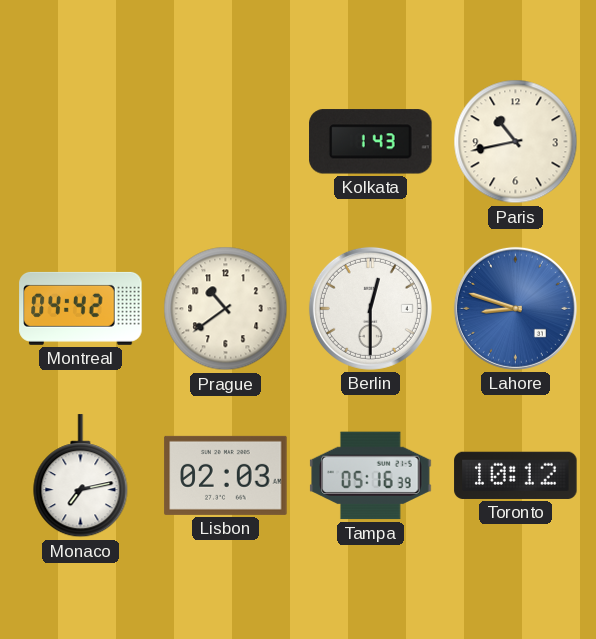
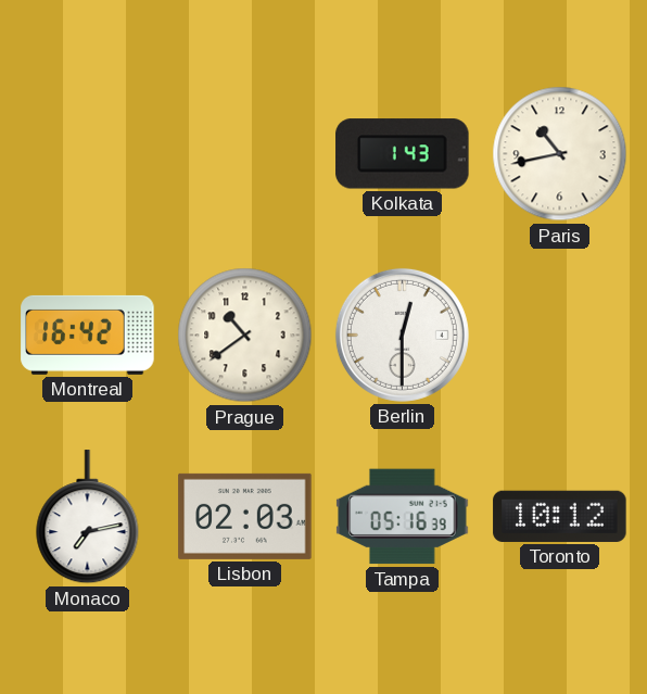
Montreal: 04:42 -> 16:42
Lahore: 8:48 -> none
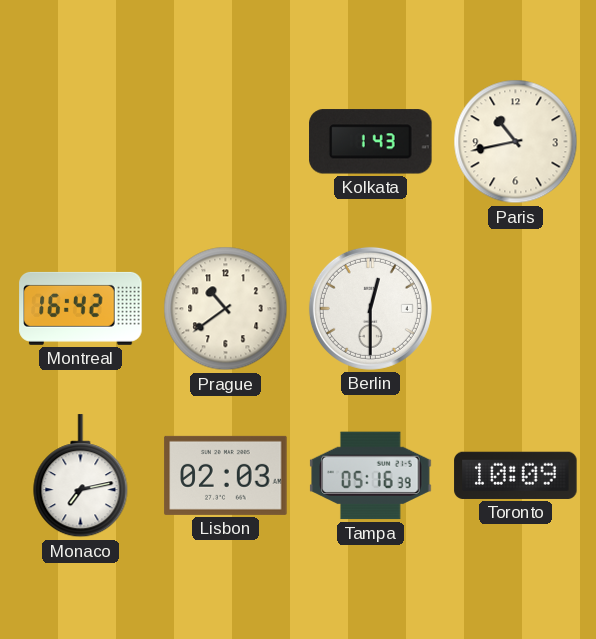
Toronto: 10:12 -> 10:09
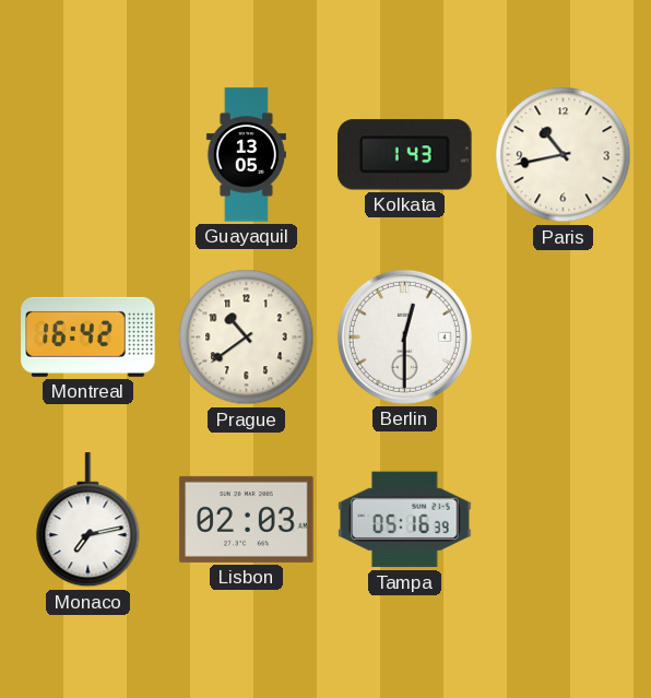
Guayaquil: none -> 13:05
Toronto: 10:09 -> none
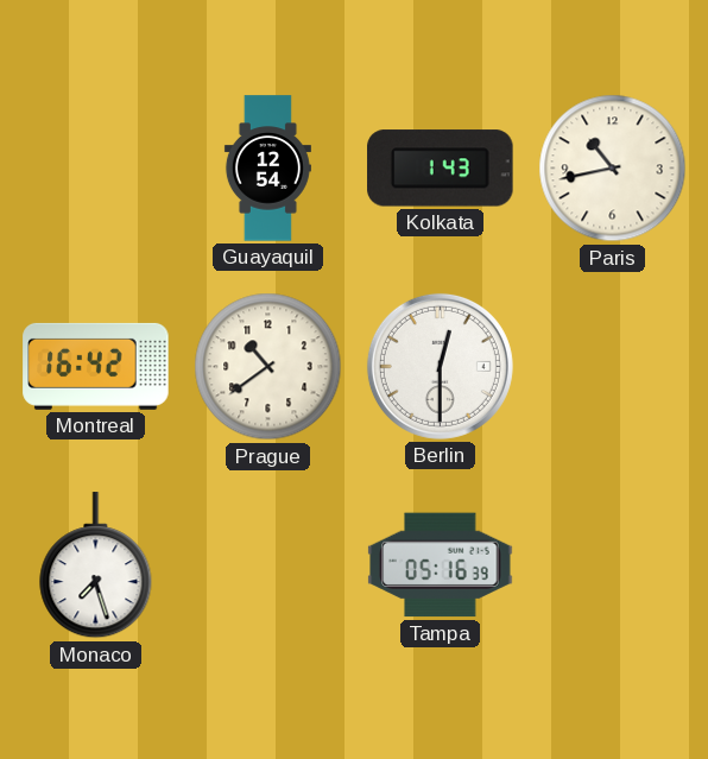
Guayaquil: 13:05 -> 12:54
Monaco: 7:13 -> 7:27
Lisbon: 02:03 -> none
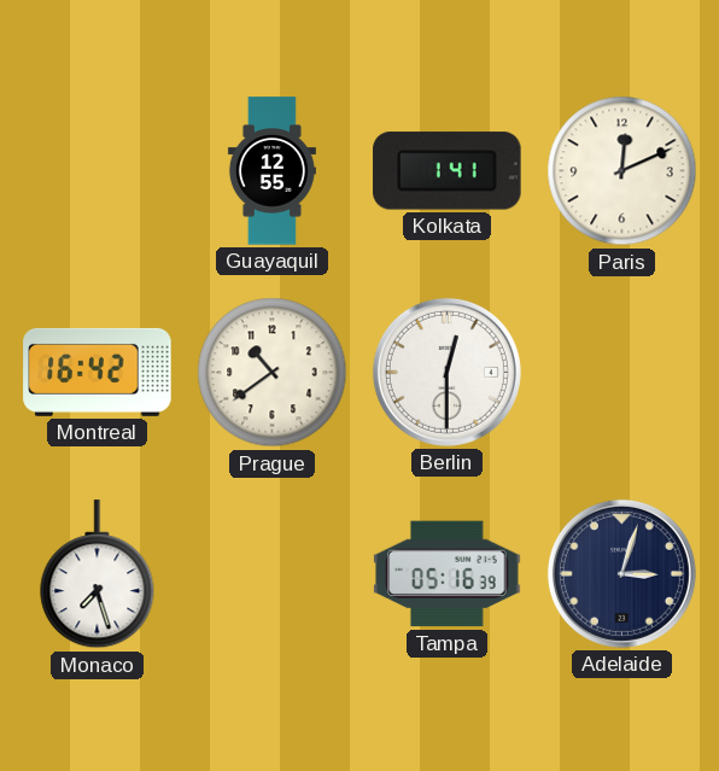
Guayaquil: 12:54 -> 12:55
Kolkata: 1:43 -> 1:41
Paris: 10:43 -> 12:11
Adelaide: none -> 3:03
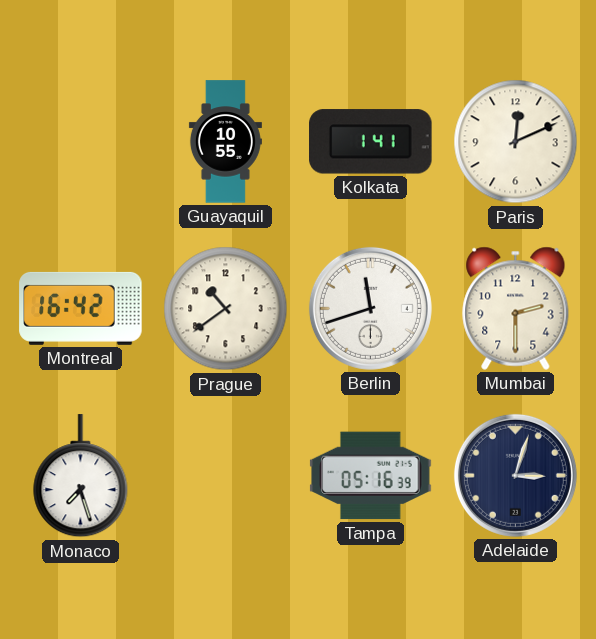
Guayaquil: 12:55 -> 10:55
Berlin: 12:30 -> 11:42
Mumbai: none -> 2:30
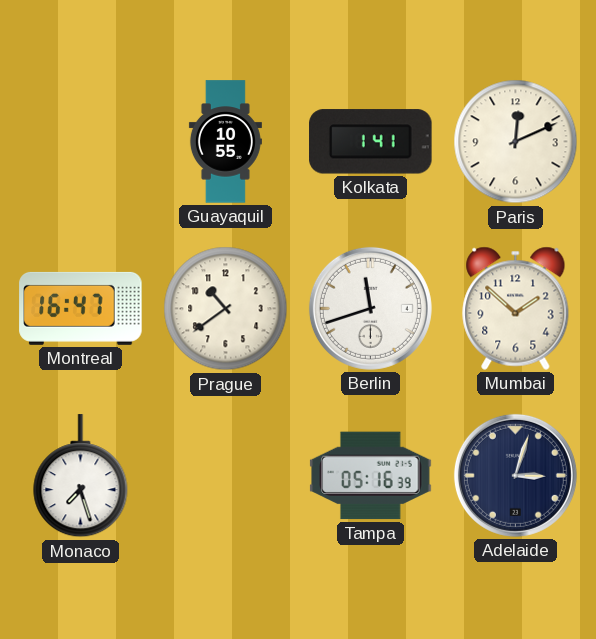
Montreal: 16:42 -> 16:47
Mumbai: 2:30 -> 1:52
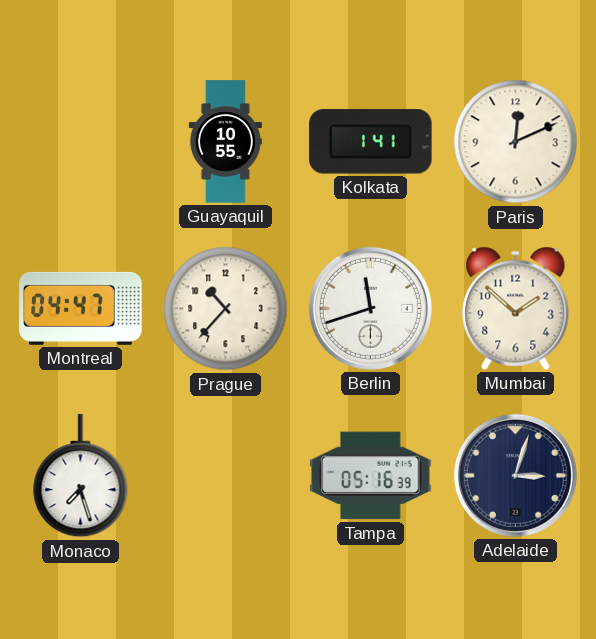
Montreal: 16:47 -> 04:47
Prague: 10:39 -> 10:37
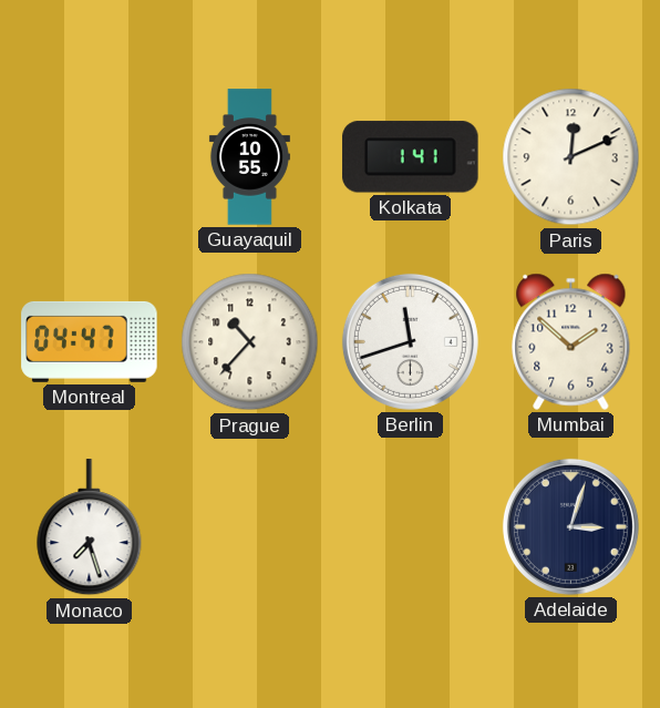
Tampa: 05:16 -> none
